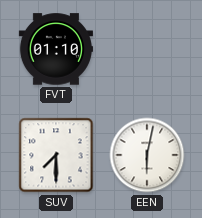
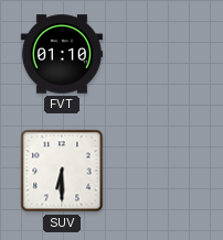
SUV: 7:30 -> 6:30
EEN: 6:02 -> none
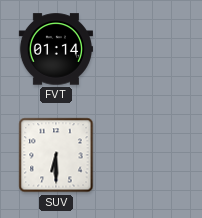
FVT: 01:10 -> 01:14
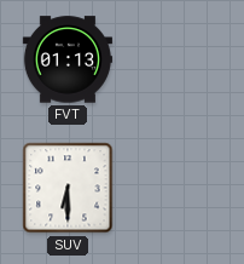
FVT: 01:14 -> 01:13
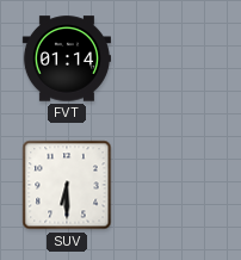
FVT: 01:13 -> 01:14
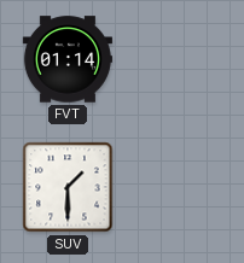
SUV: 6:30 -> 1:30
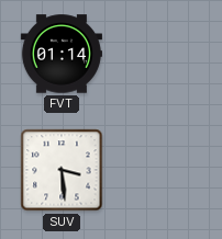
SUV: 1:30 -> 3:29
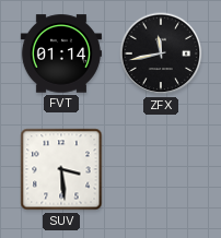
ZFX: none -> 11:43
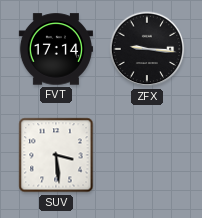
FVT: 01:14 -> 17:14
ZFX: 11:43 -> 9:16
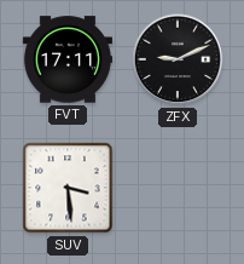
FVT: 17:14 -> 17:11
ZFX: 9:16 -> 9:11
